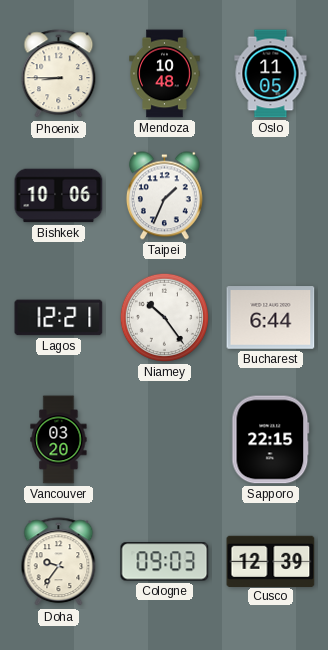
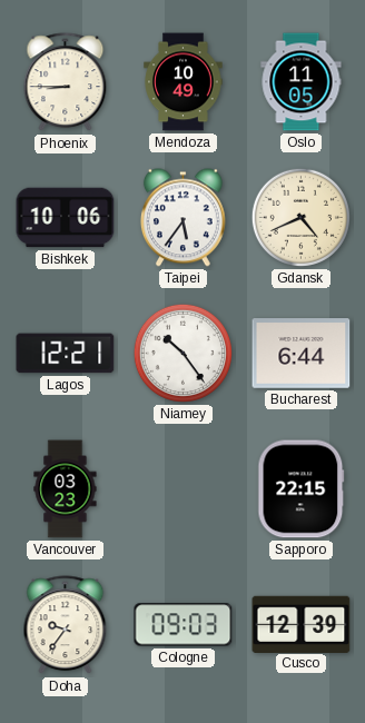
Mendoza: 10:48 -> 10:49
Taipei: 1:34 -> 5:36
Gdansk: none -> 4:41
Vancouver: 03:20 -> 03:23
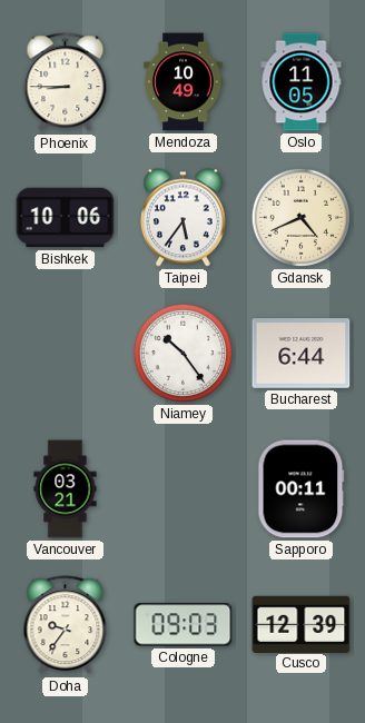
Lagos: 12:21 -> none
Vancouver: 03:23 -> 03:21
Sapporo: 22:15 -> 00:11
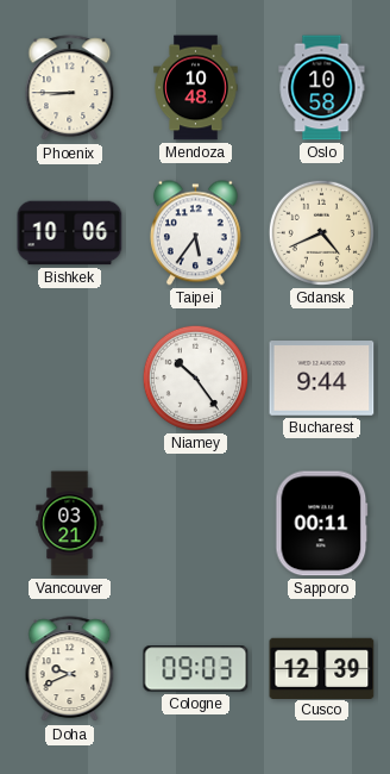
Mendoza: 10:49 -> 10:48
Oslo: 11:05 -> 10:58
Bucharest: 6:44 -> 9:44
Doha: 9:36 -> 9:41
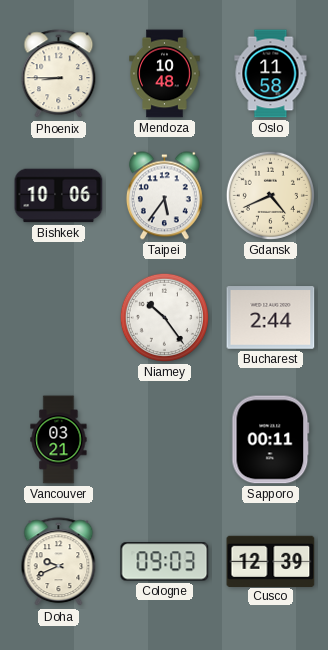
Oslo: 10:58 -> 11:58
Bucharest: 9:44 -> 2:44
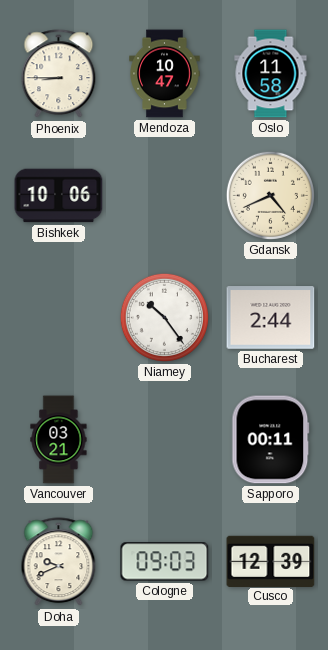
Mendoza: 10:48 -> 10:47
Taipei: 5:36 -> none
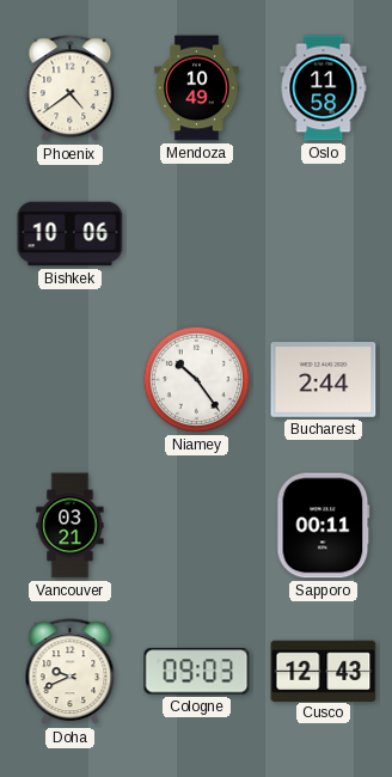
Phoenix: 8:45 -> 4:39
Mendoza: 10:47 -> 10:49
Gdansk: 4:41 -> none
Cusco: 12:39 -> 12:43
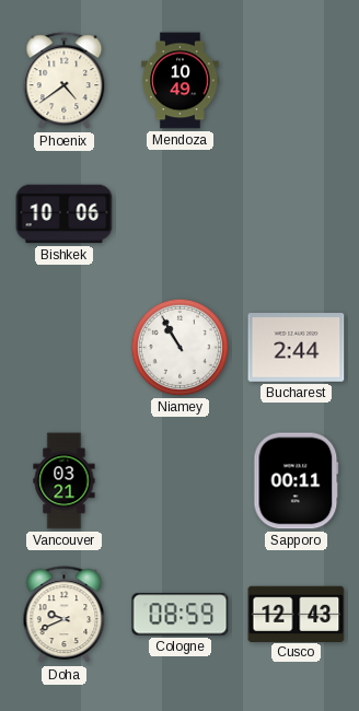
Oslo: 11:58 -> none
Niamey: 10:24 -> 10:55
Cologne: 09:03 -> 08:59
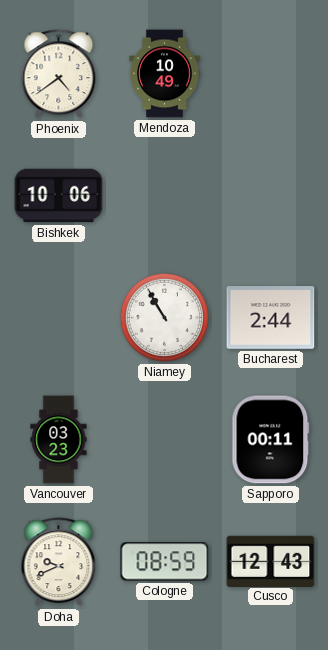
Vancouver: 03:21 -> 03:23
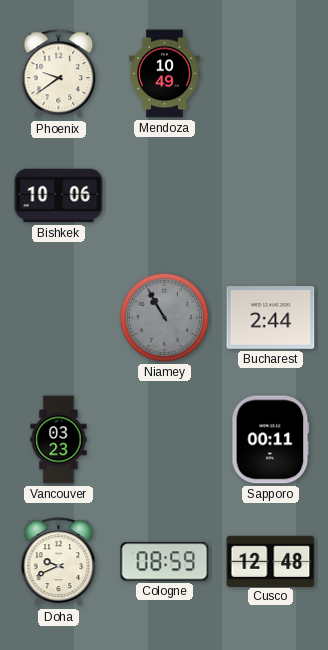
Phoenix: 4:39 -> 9:39
Niamey dial: white -> grey
Cusco: 12:43 -> 12:48
